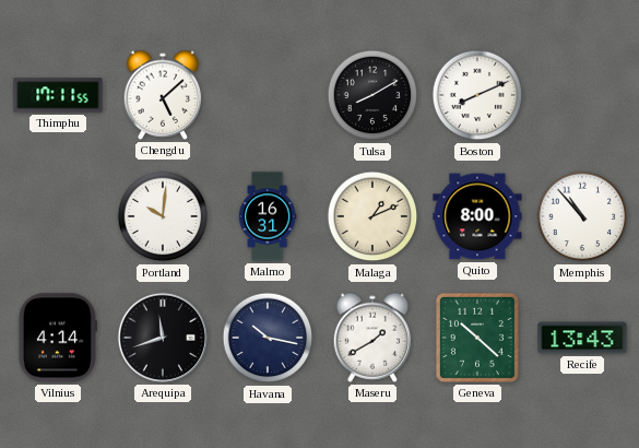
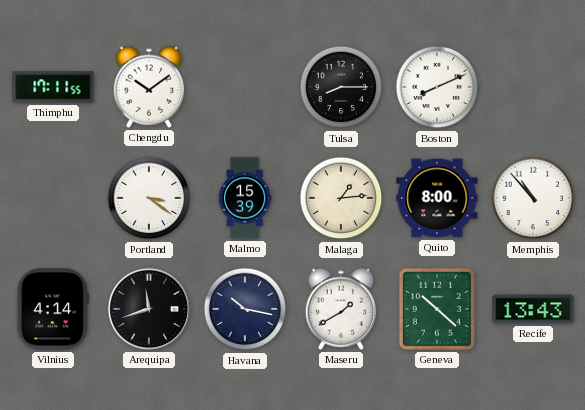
Chengdu: 5:08 -> 10:09
Tulsa: 8:10 -> 8:15
Portland: 10:01 -> 3:21
Malmo: 16:31 -> 15:39
Malaga: 1:11 -> 1:14
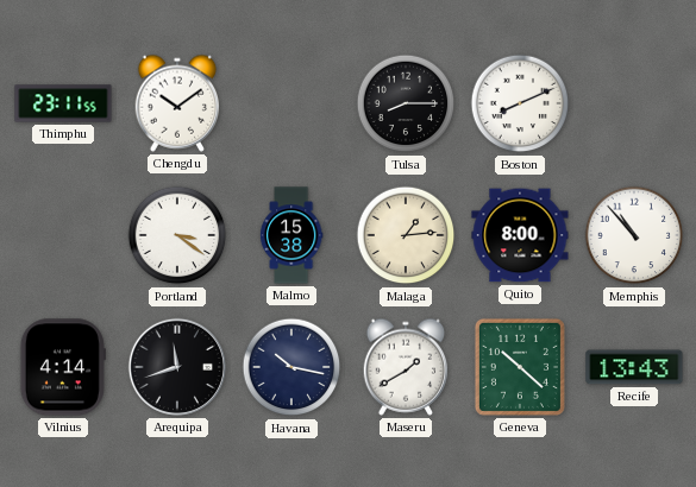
Thimphu: 17:11 -> 23:11
Malmo: 15:39 -> 15:38
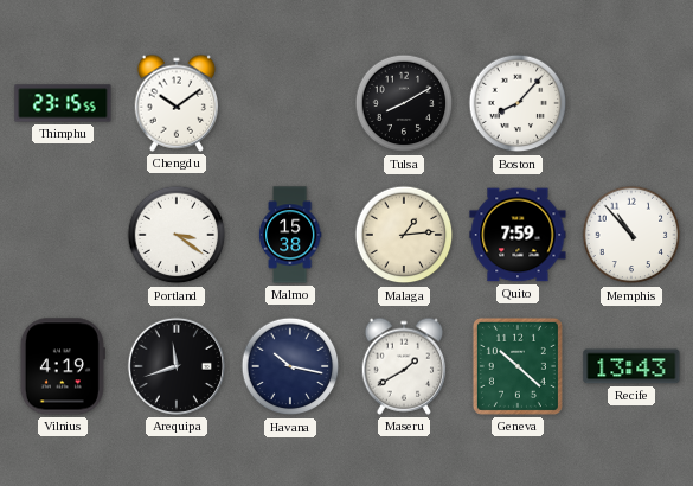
Thimphu: 23:11 -> 23:15
Tulsa: 8:15 -> 8:10
Boston: 8:11 -> 8:07
Quito: 8:00 -> 7:59
Vilnius: 4:14 -> 4:19
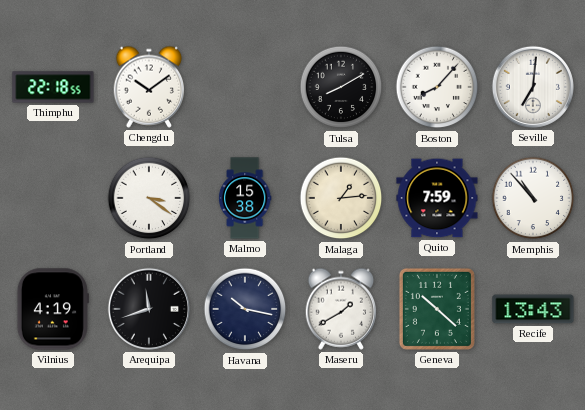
Thimphu: 23:15 -> 22:18
Seville: none -> 7:01
